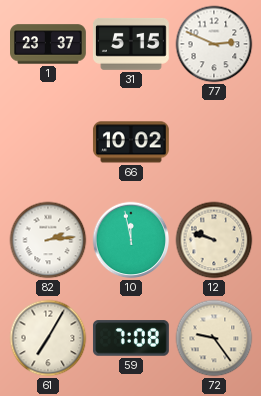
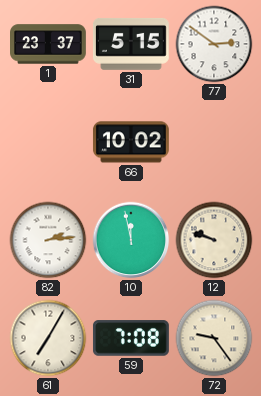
77: 2:49 -> 2:51
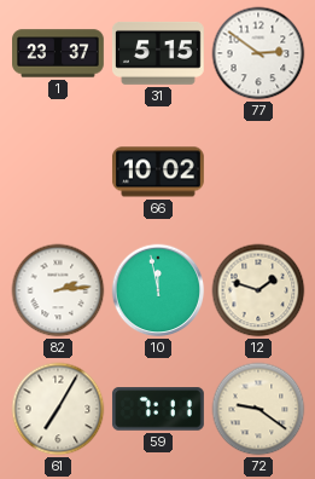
12: 9:48 -> 1:48
59: 7:08 -> 7:11
72: 9:24 -> 9:21
